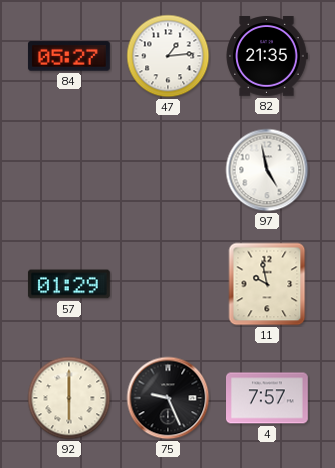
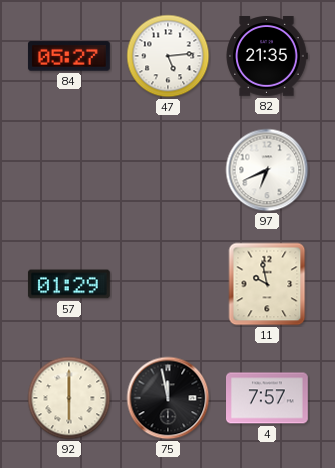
47: 1:14 -> 5:14
97: 4:58 -> 6:41
75: 9:26 -> 11:58
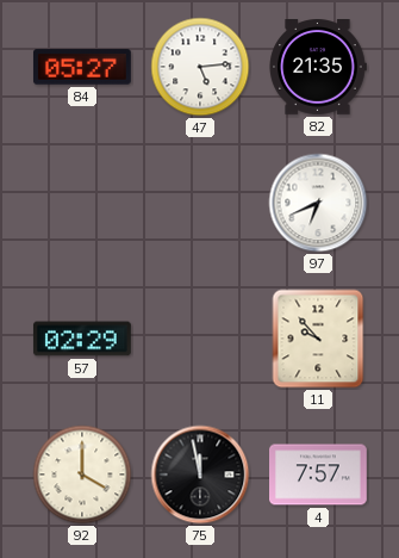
57: 01:29 -> 02:29
11: 9:58 -> 9:53
92: 6:00 -> 4:00
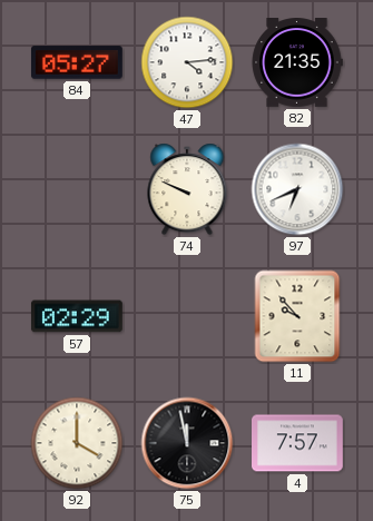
47: 5:14 -> 4:14
74: none -> 9:49
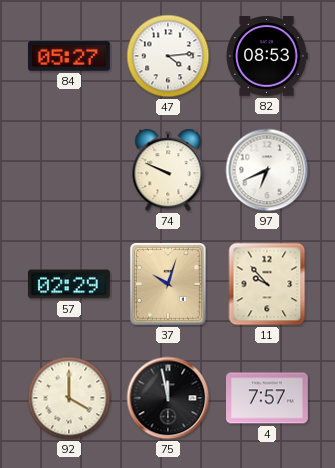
82: 21:35 -> 08:53
37: none -> 10:03
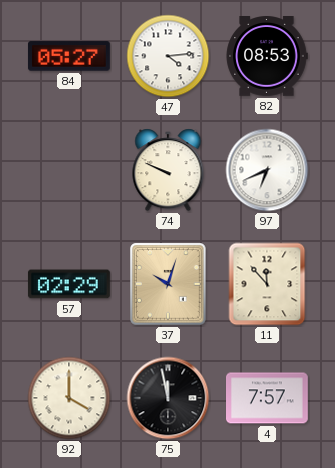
11: 9:53 -> 11:53
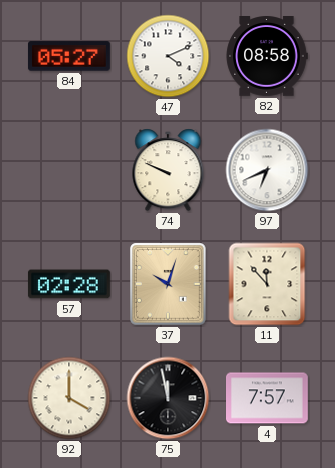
47: 4:14 -> 4:11
82: 08:53 -> 08:58
57: 02:29 -> 02:28
